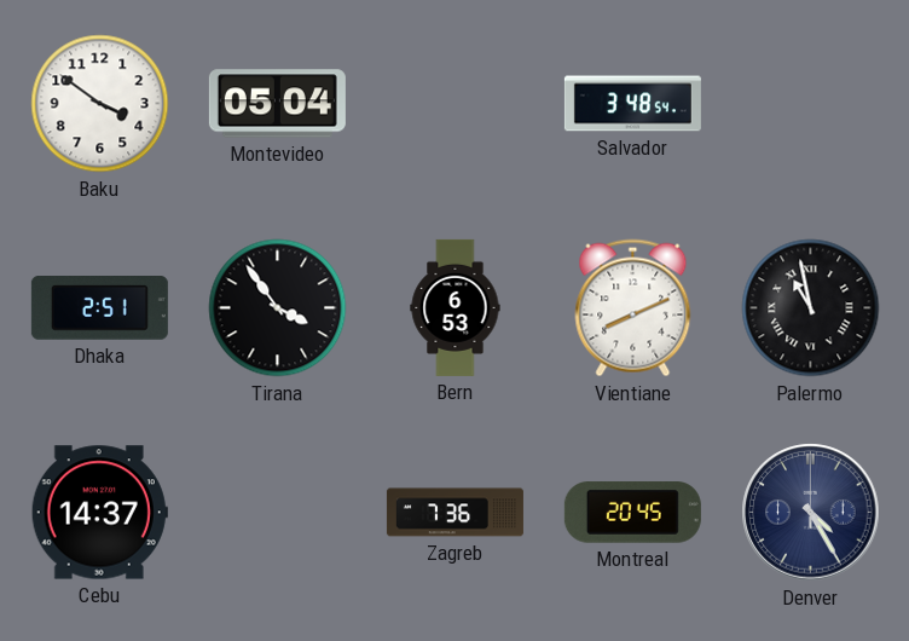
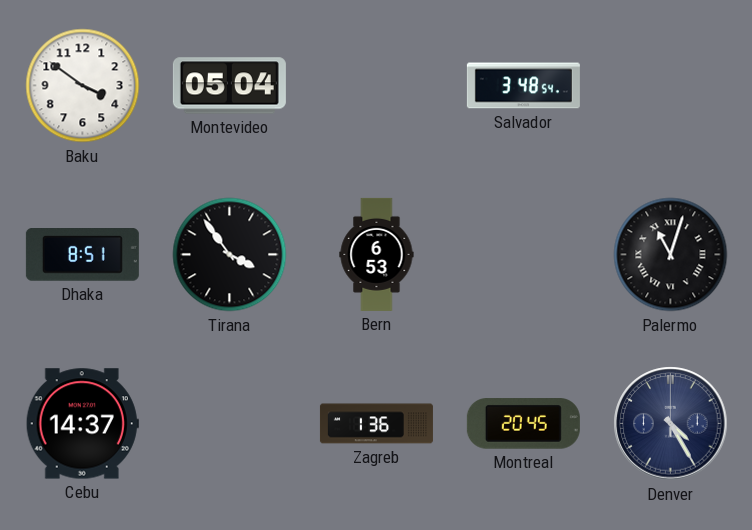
Dhaka: 2:51 -> 8:51
Vientiane: 8:11 -> none
Palermo: 10:58 -> 11:03
Zagreb: 7:36 -> 1:36
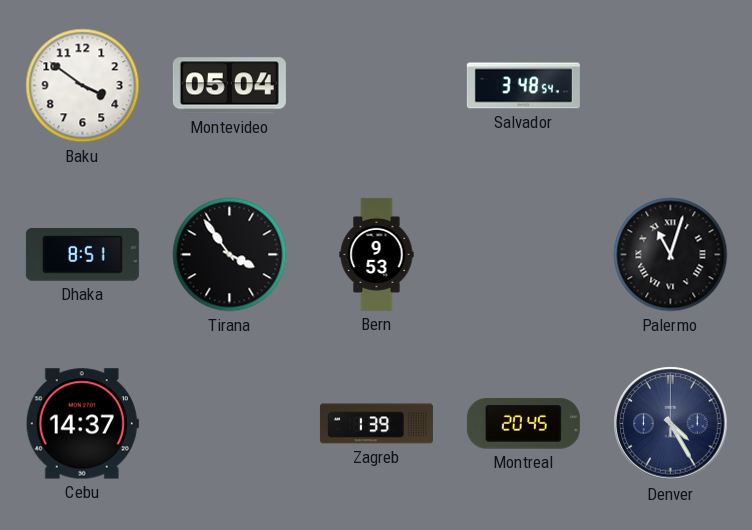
Bern: 6:53 -> 9:53
Zagreb: 1:36 -> 1:39
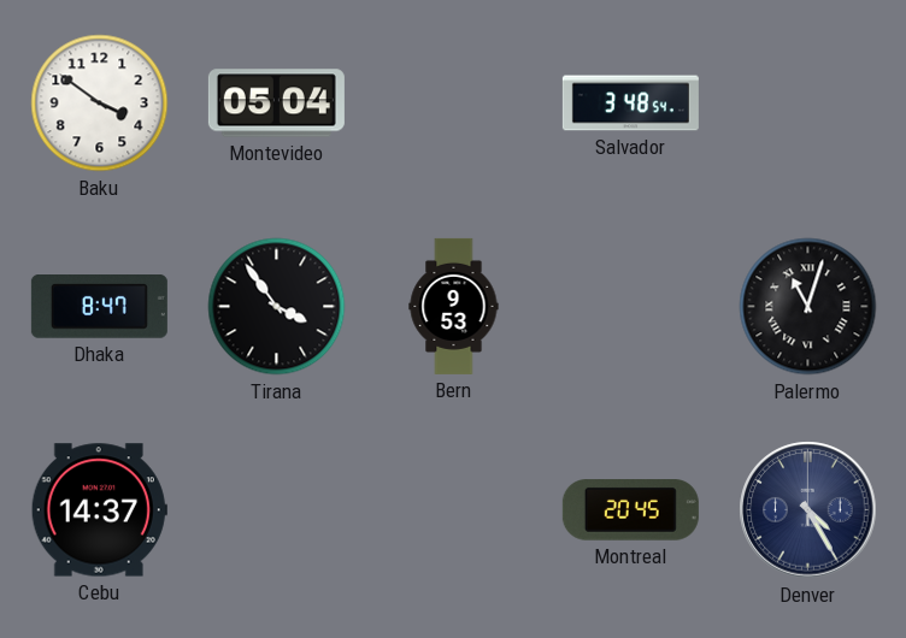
Dhaka: 8:51 -> 8:47
Zagreb: 1:39 -> none
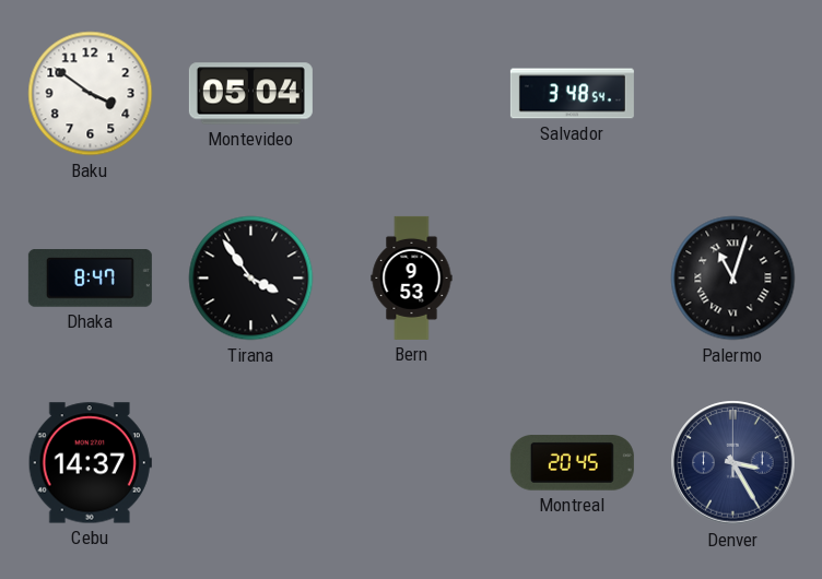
Denver: 4:25 -> 3:25
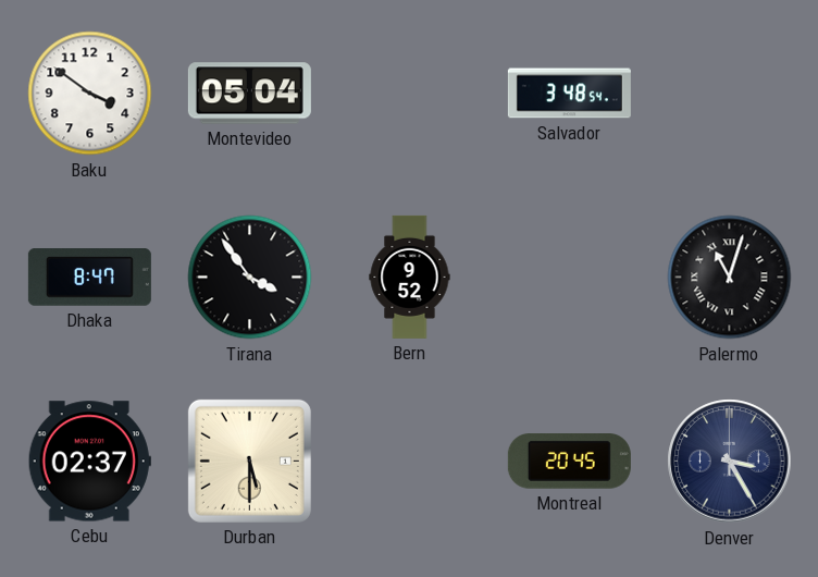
Bern: 9:53 -> 9:52
Cebu: 14:37 -> 02:37
Durban: none -> 5:30
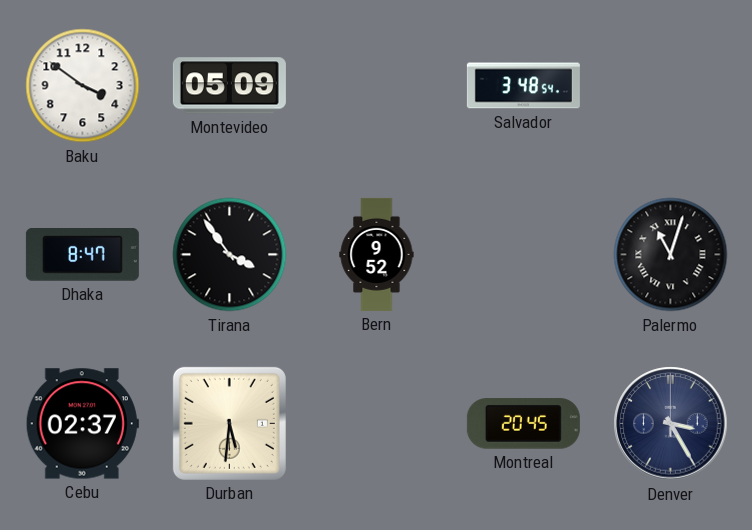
Montevideo: 05:04 -> 05:09
Durban: 5:30 -> 5:31
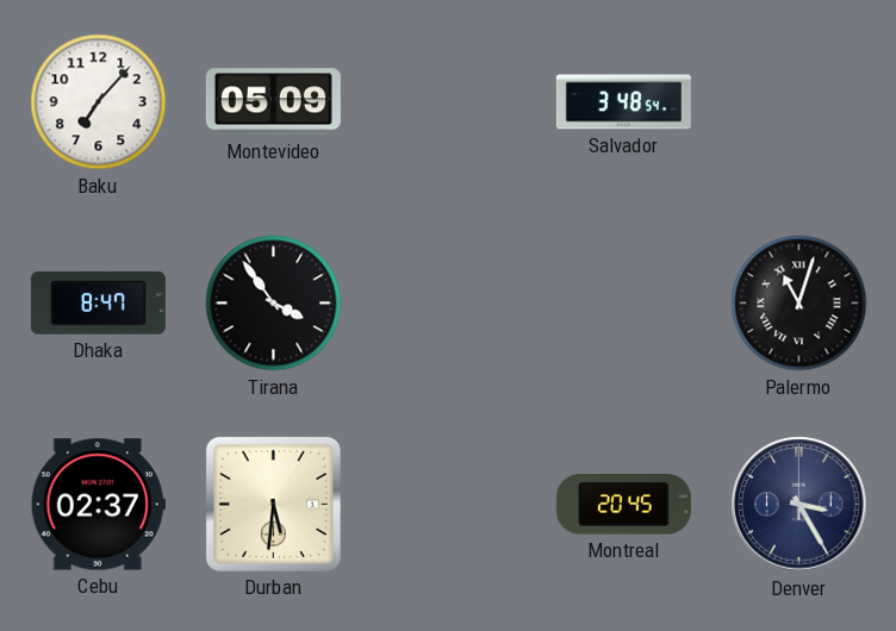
Baku: 3:51 -> 7:07
Bern: 9:52 -> none
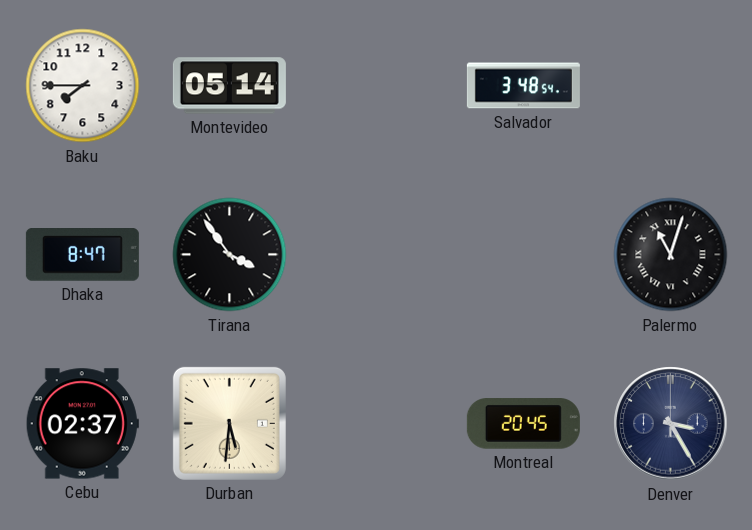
Baku: 7:07 -> 7:45
Montevideo: 05:09 -> 05:14
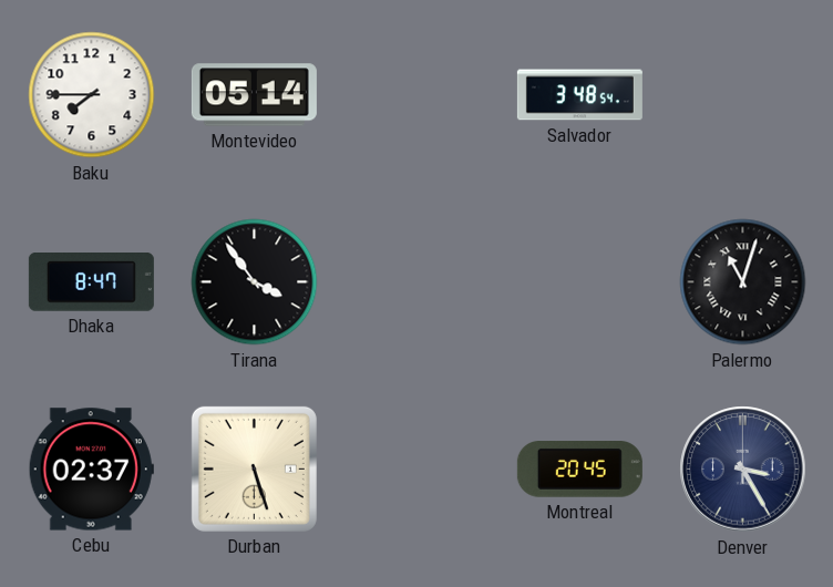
Durban: 5:31 -> 5:27
